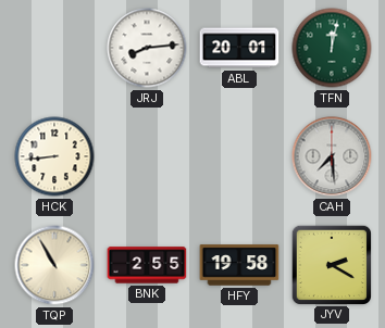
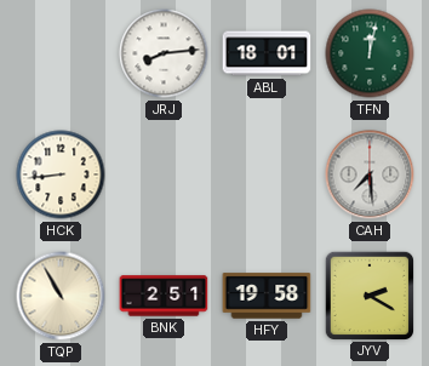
ABL: 20:01 -> 18:01
BNK: 2:55 -> 2:51
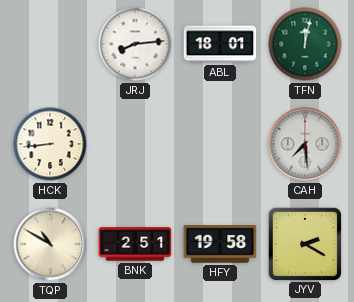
TQP: 10:55 -> 10:50
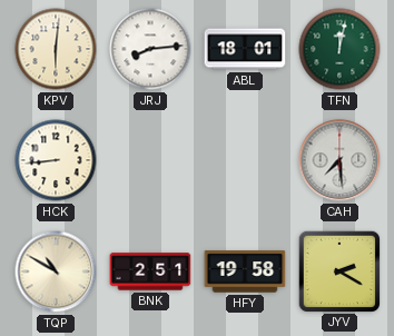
KPV: none -> 6:01
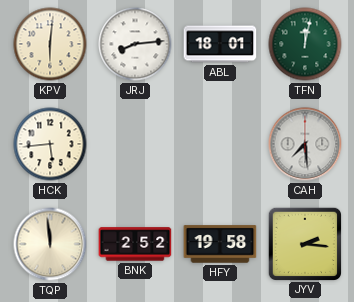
HCK: 8:44 -> 5:44
TQP: 10:50 -> 11:59
BNK: 2:51 -> 2:52
JYV: 2:20 -> 2:16
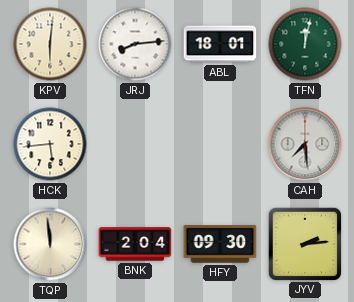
BNK: 2:52 -> 2:04
HFY: 19:58 -> 09:30
JYV: 2:16 -> 2:14
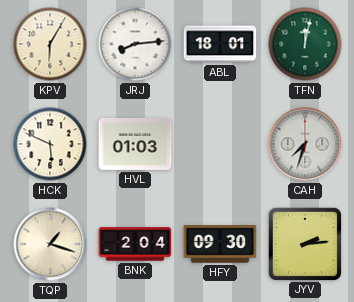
KPV: 6:01 -> 6:05
HCK: 5:44 -> 5:49
HVL: none -> 01:03
CAH: 7:29 -> 7:33
TQP: 11:59 -> 1:18
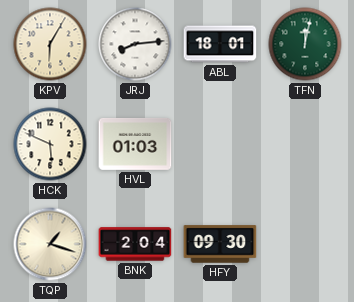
CAH: 7:33 -> none
JYV: 2:14 -> none
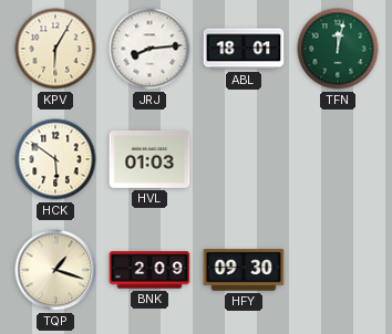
HCK: 5:49 -> 5:51
BNK: 2:04 -> 2:09
